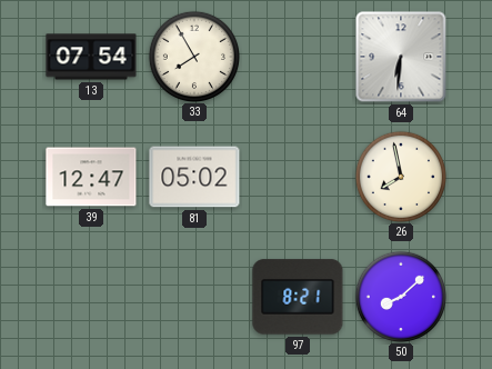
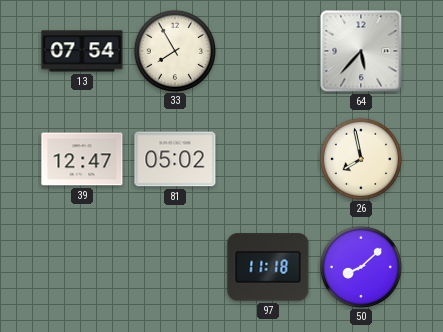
64: 6:31 -> 5:37
97: 8:21 -> 11:18
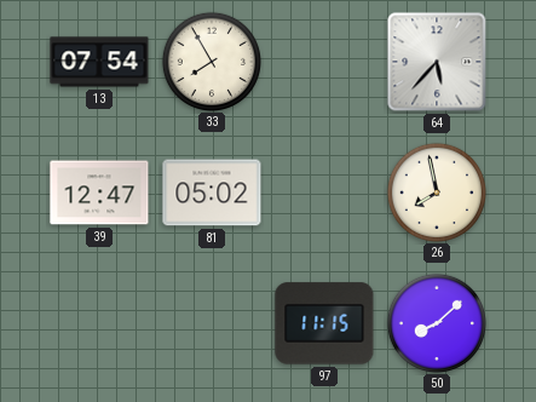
97: 11:18 -> 11:15
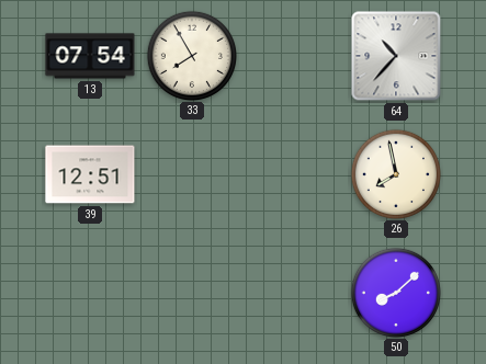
64: 5:37 -> 10:37
39: 12:47 -> 12:51
81: 05:02 -> none
97: 11:15 -> none
